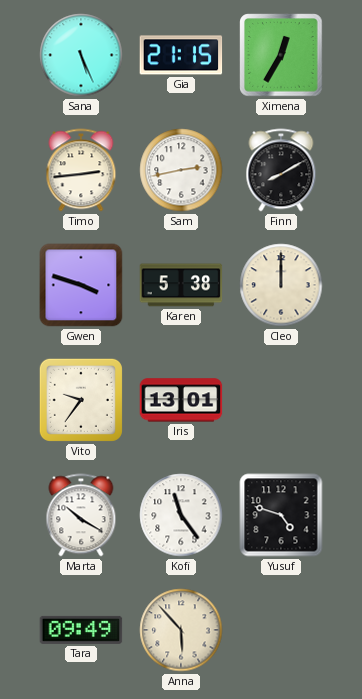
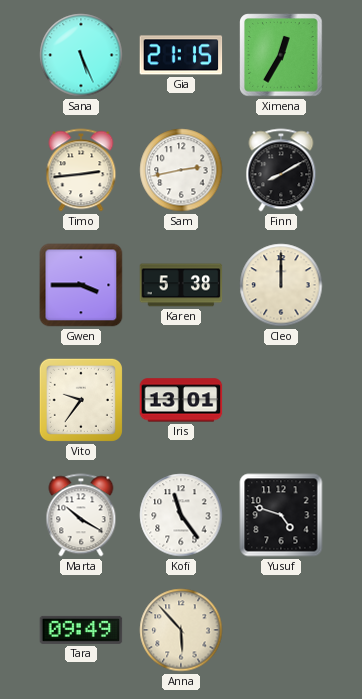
Gwen: 3:48 -> 3:45
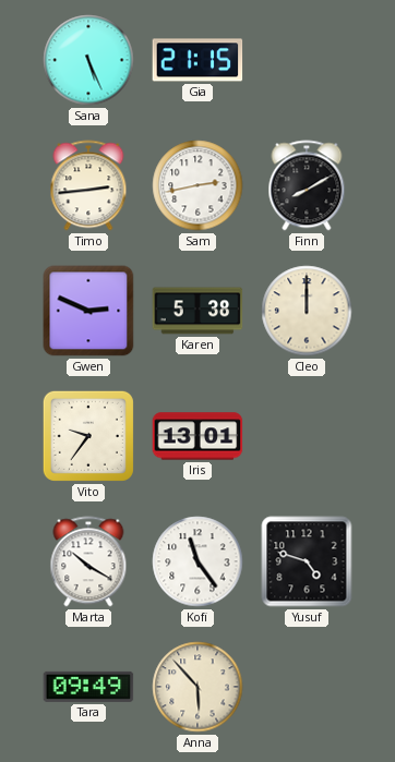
Ximena: 12:35 -> none
Gwen: 3:45 -> 2:49
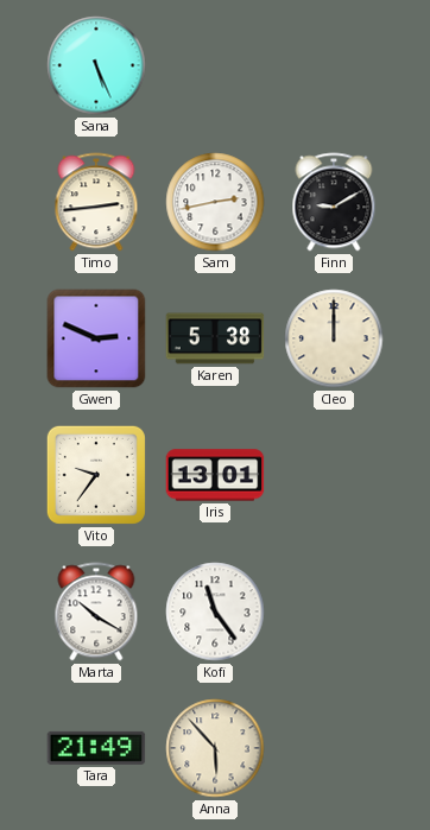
Gia: 21:15 -> none
Finn: 8:10 -> 9:10
Yusuf: 4:48 -> none
Tara: 09:49 -> 21:49
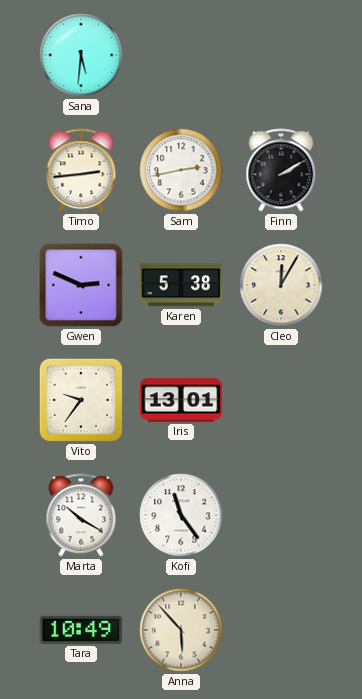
Sana: 5:26 -> 5:31
Finn: 9:10 -> 2:10
Cleo: 12:00 -> 12:05
Tara: 21:49 -> 10:49
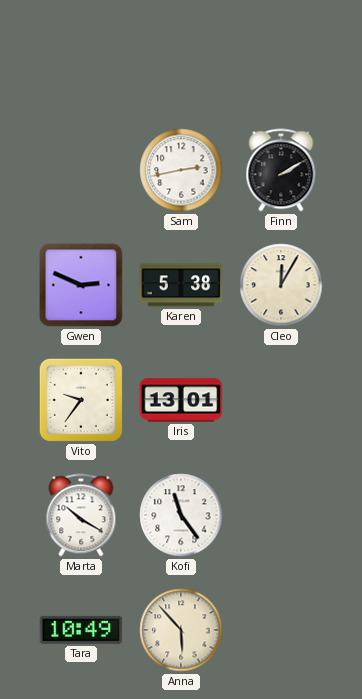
Sana: 5:31 -> none
Timo: 2:44 -> none
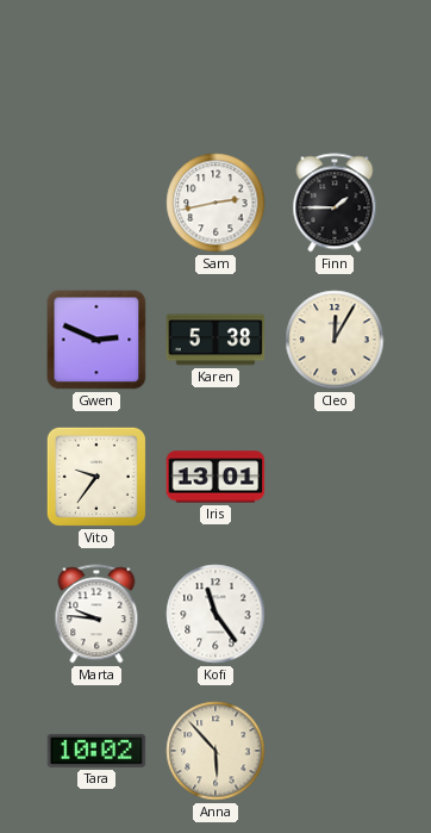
Finn: 2:10 -> 1:45
Marta: 10:20 -> 9:46
Tara: 10:49 -> 10:02
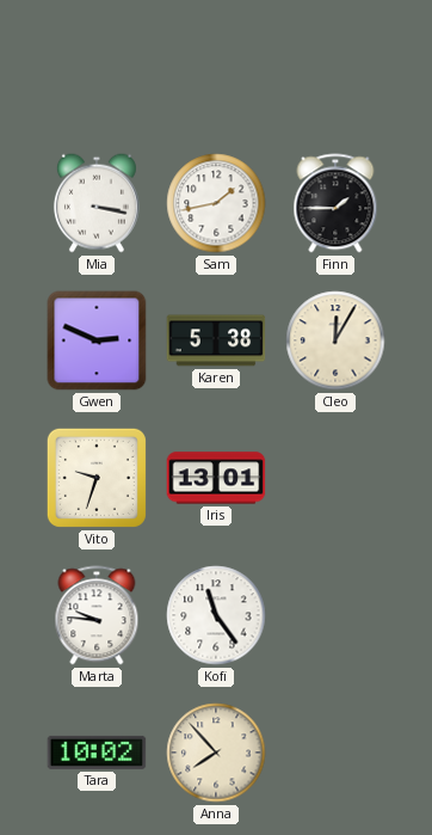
Mia: none -> 3:17
Sam: 2:43 -> 1:43
Vito: 9:36 -> 9:33
Anna: 5:53 -> 7:53
